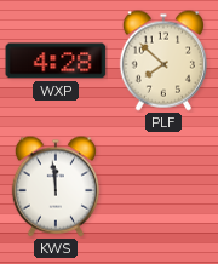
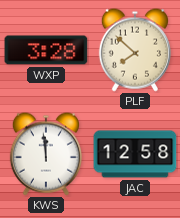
WXP: 4:28 -> 3:28
JAC: none -> 12:58
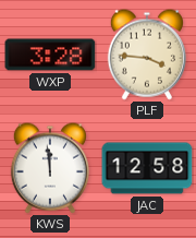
PLF: 7:52 -> 3:46
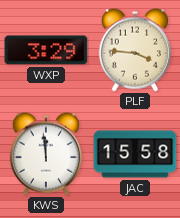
WXP: 3:28 -> 3:29
JAC: 12:58 -> 15:58
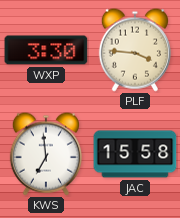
WXP: 3:29 -> 3:30
KWS: 11:59 -> 6:59
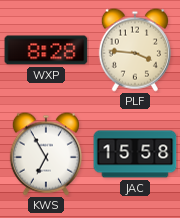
WXP: 3:30 -> 8:28
KWS: 6:59 -> 6:55
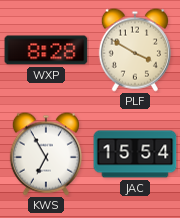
PLF: 3:46 -> 3:50
JAC: 15:58 -> 15:54
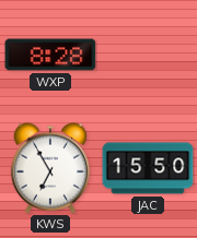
PLF: 3:50 -> none
JAC: 15:54 -> 15:50
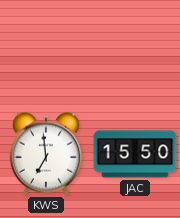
WXP: 8:28 -> none
KWS: 6:55 -> 6:59
